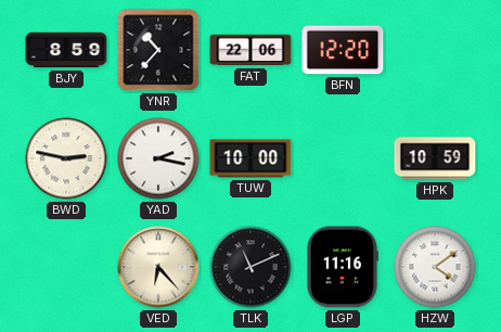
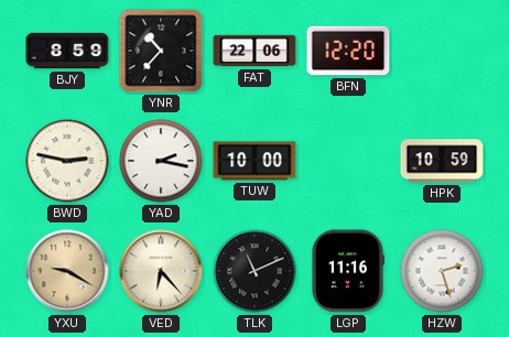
YXU: none -> 9:20
HZW: 4:09 -> 2:27
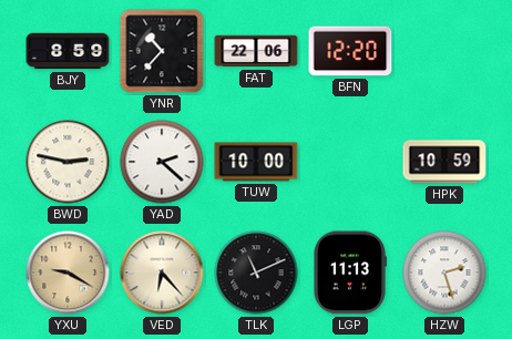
YAD: 2:17 -> 2:22
LGP: 11:16 -> 11:13
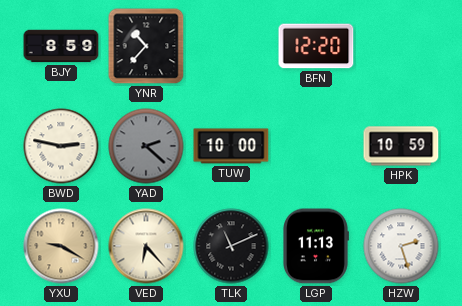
FAT: 22:06 -> none
YAD dial: white -> grey
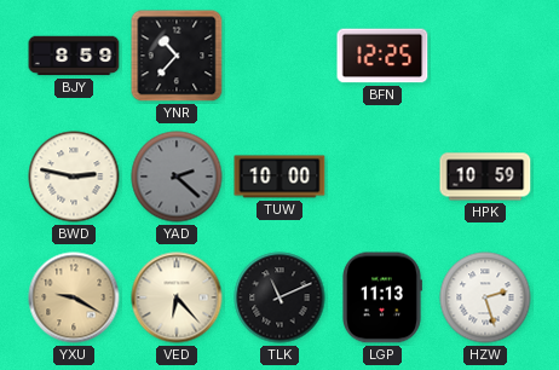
BFN: 12:20 -> 12:25
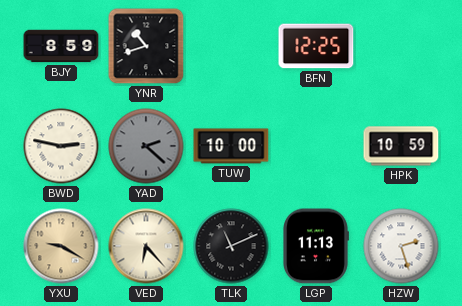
YNR: 10:37 -> 10:42
